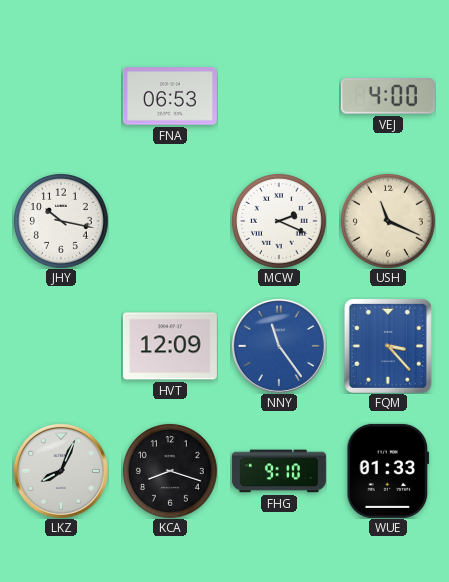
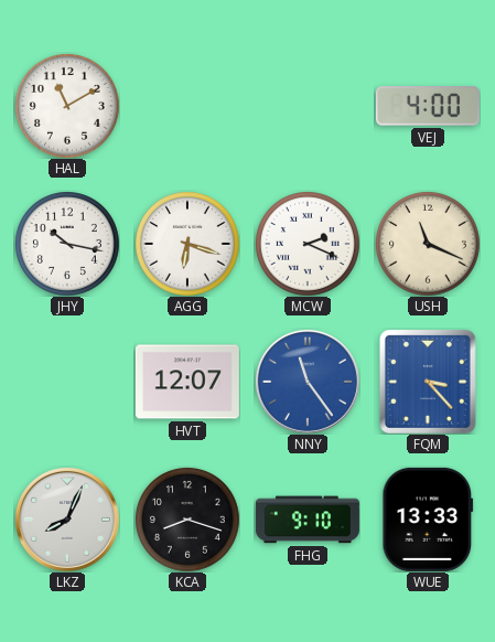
HAL: none -> 11:10
FNA: 06:53 -> none
AGG: none -> 6:18
HVT: 12:09 -> 12:07
WUE: 01:33 -> 13:33
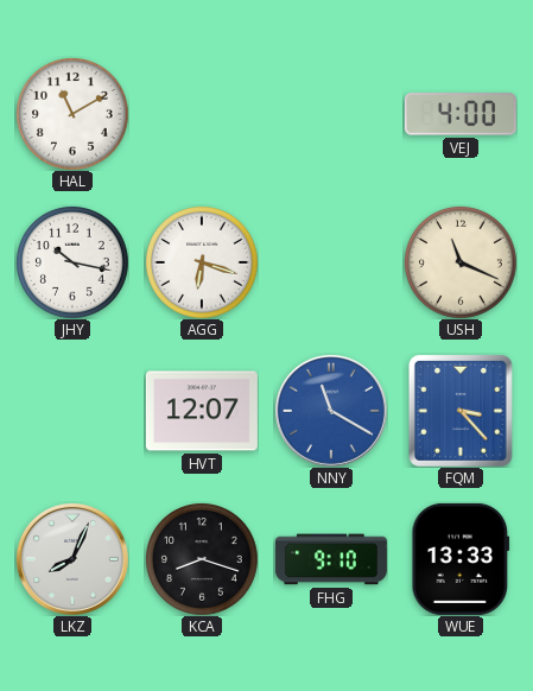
MCW: 2:19 -> none
NNY: 11:24 -> 11:20
